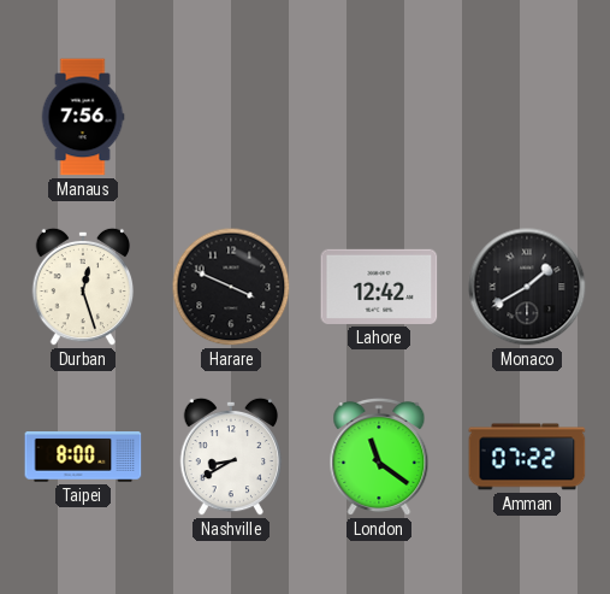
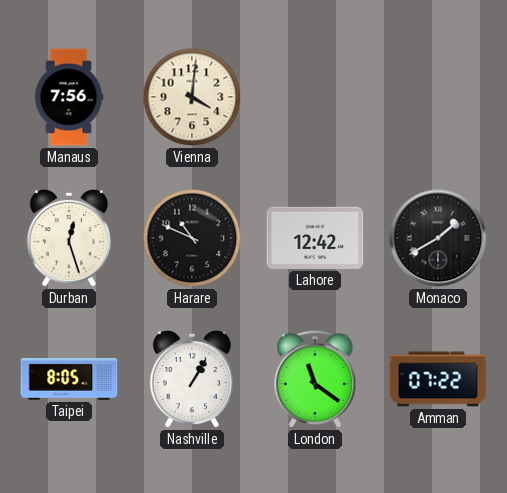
Vienna: none -> 4:01
Harare: 3:49 -> 10:49
Taipei: 8:00 -> 8:05
Nashville: 8:40 -> 1:05
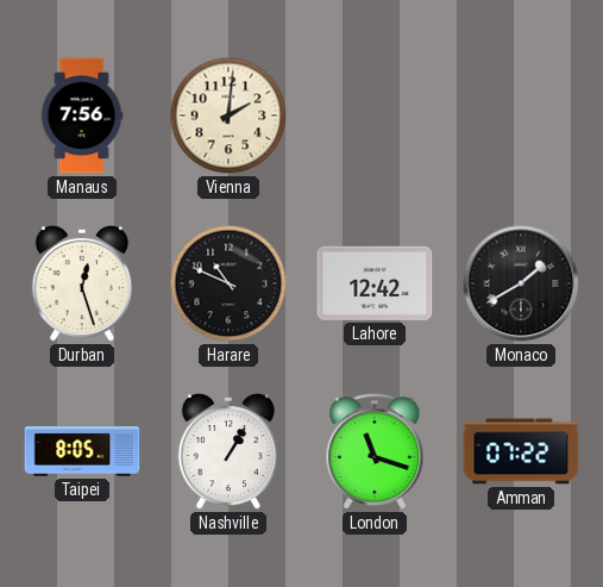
Vienna: 4:01 -> 2:01
London: 11:21 -> 11:18
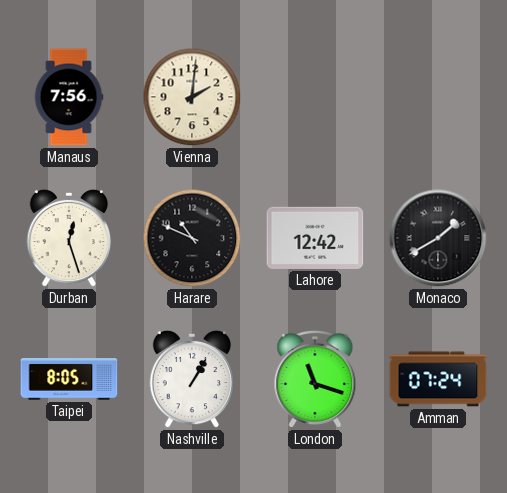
Amman: 07:22 -> 07:24
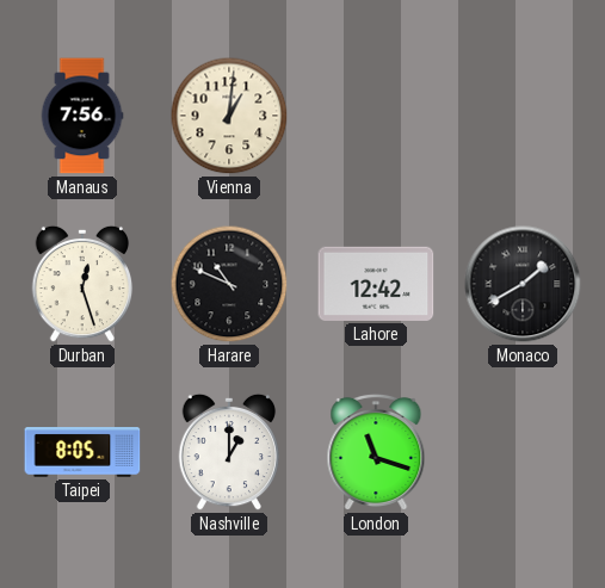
Vienna: 2:01 -> 1:01
Nashville: 1:05 -> 1:00
Amman: 07:24 -> none
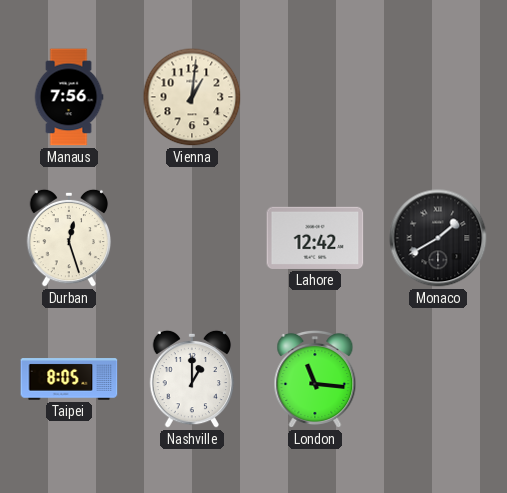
Harare: 10:49 -> none
London: 11:18 -> 11:16
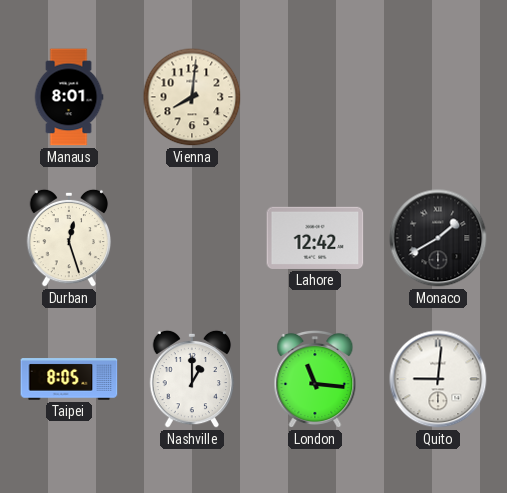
Manaus: 7:56 -> 8:01
Vienna: 1:01 -> 8:01
Quito: none -> 9:01
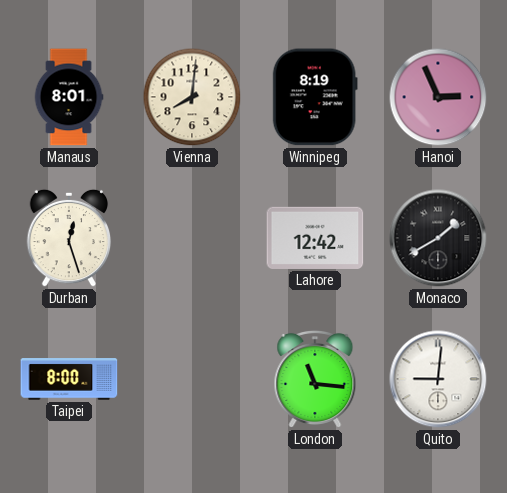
Winnipeg: none -> 8:19
Hanoi: none -> 2:56
Taipei: 8:05 -> 8:00
Nashville: 1:00 -> none
